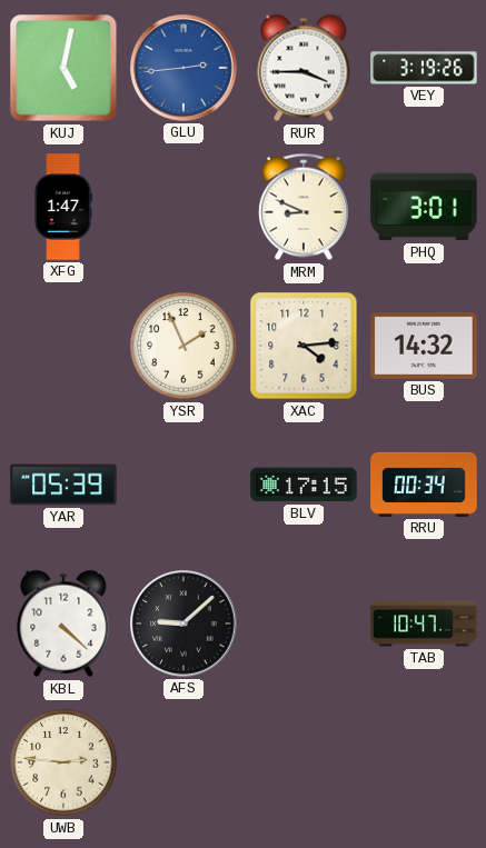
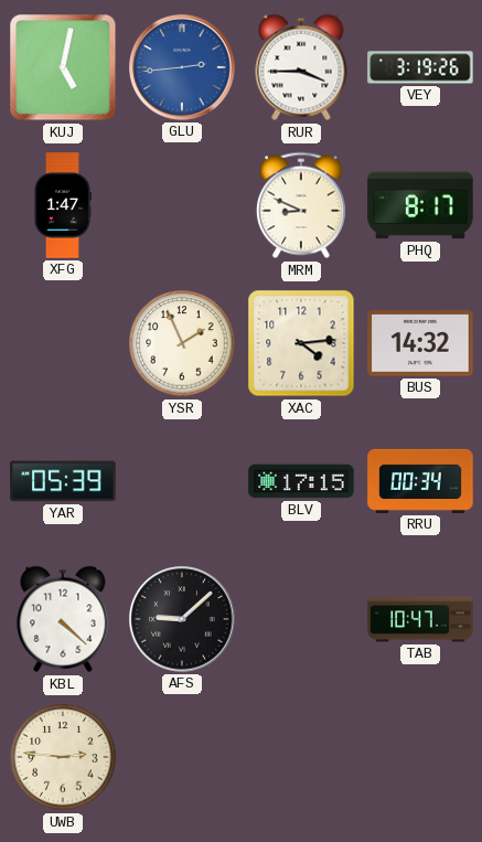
PHQ: 3:01 -> 8:17
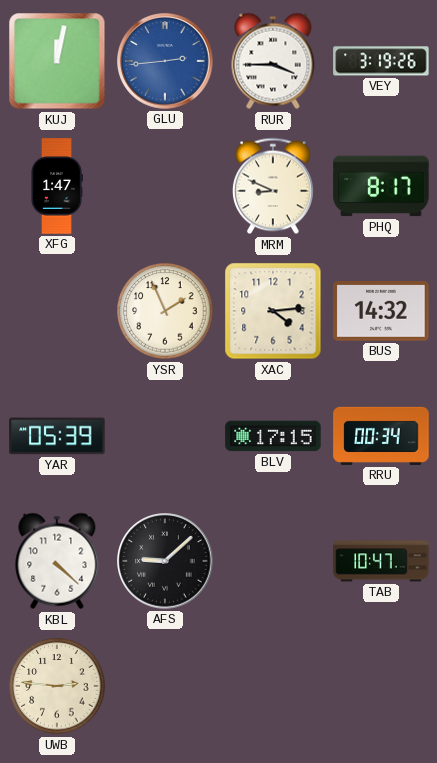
KUJ: 5:02 -> 12:02
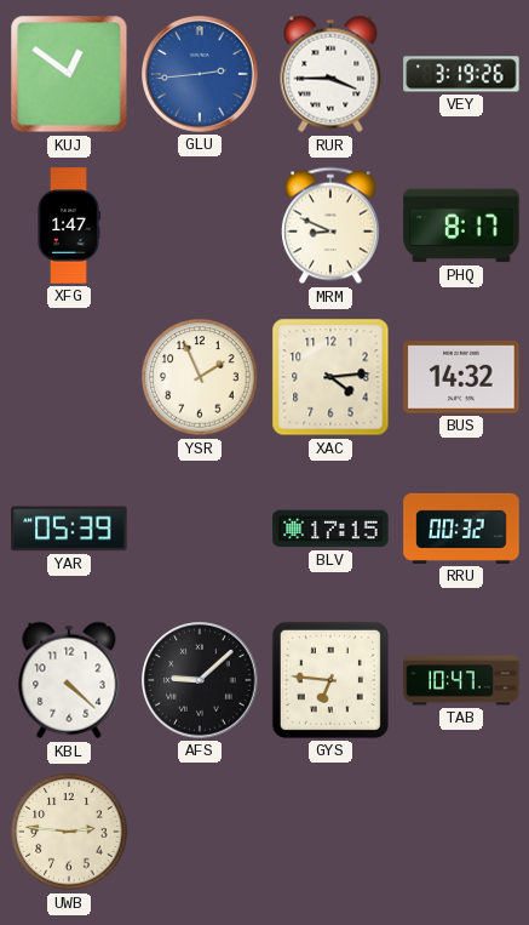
KUJ: 12:02 -> 12:51
RRU: 00:34 -> 00:32
GYS: none -> 6:46
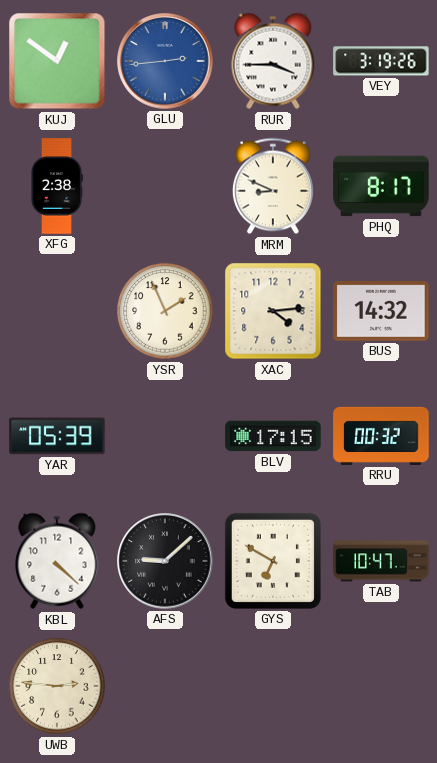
XFG: 1:47 -> 2:38
GYS: 6:46 -> 6:50
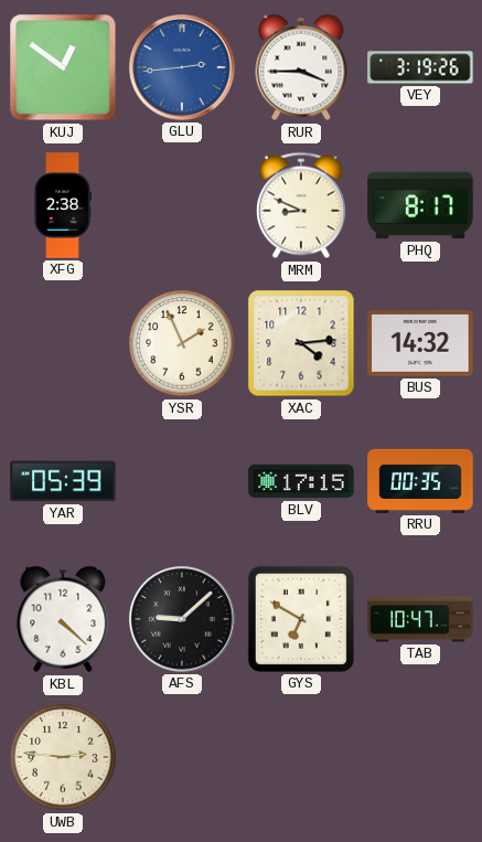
RRU: 00:32 -> 00:35
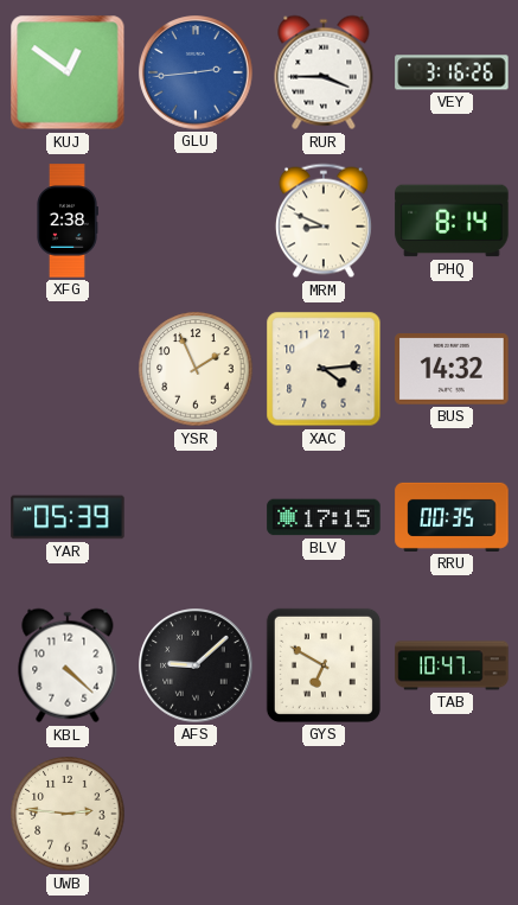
VEY: 3:19 -> 3:16
PHQ: 8:17 -> 8:14
